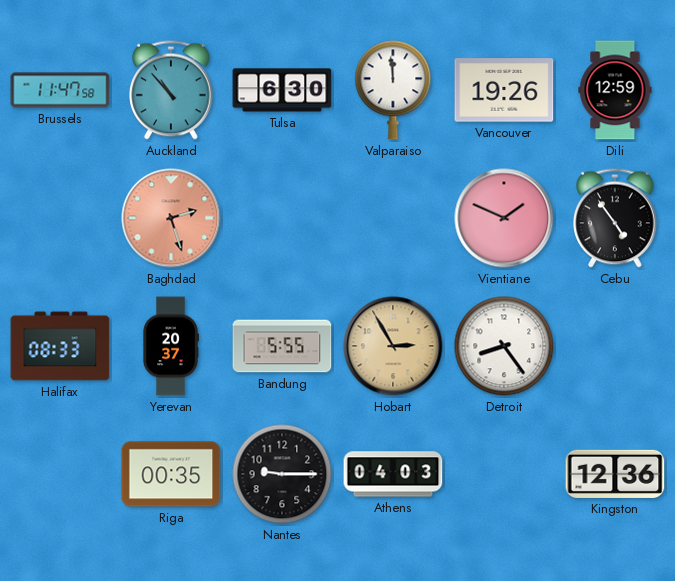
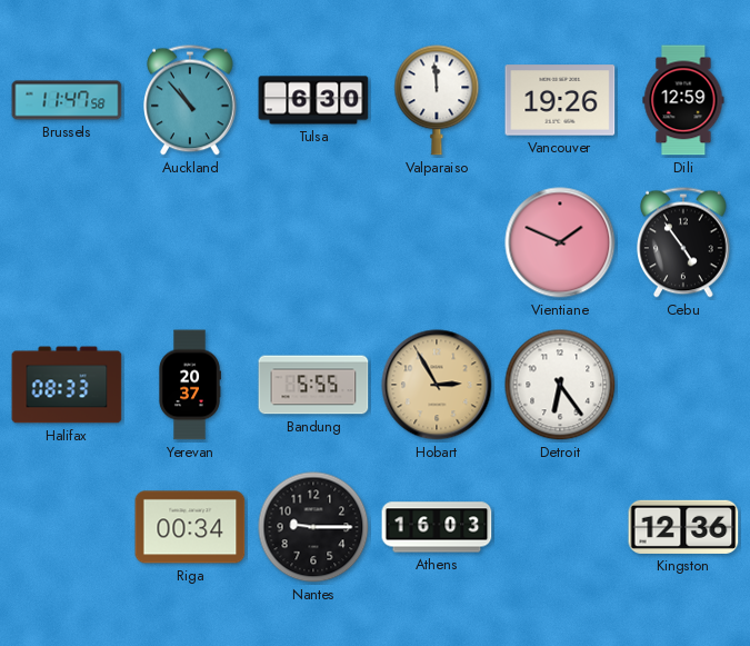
Baghdad: 2:27 -> none
Detroit: 8:24 -> 6:24
Riga: 00:35 -> 00:34
Athens: 04:03 -> 16:03
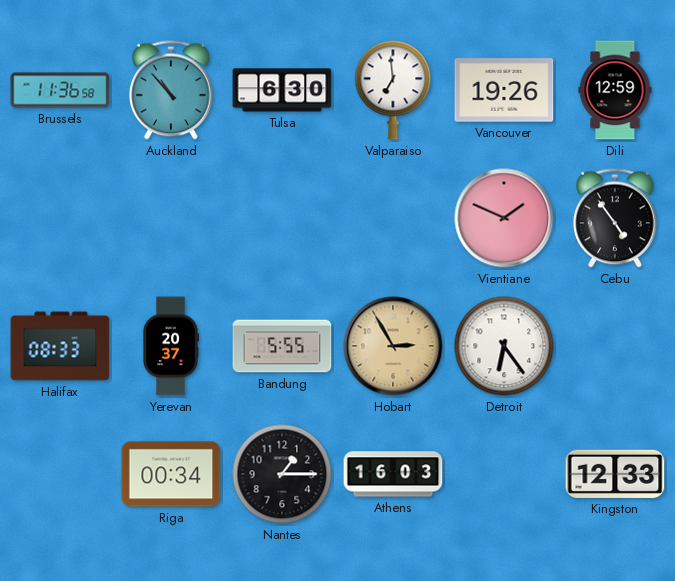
Brussels: 11:47 -> 11:36
Valparaiso: 11:59 -> 6:59
Nantes: 9:15 -> 1:15
Kingston: 12:36 -> 12:33
